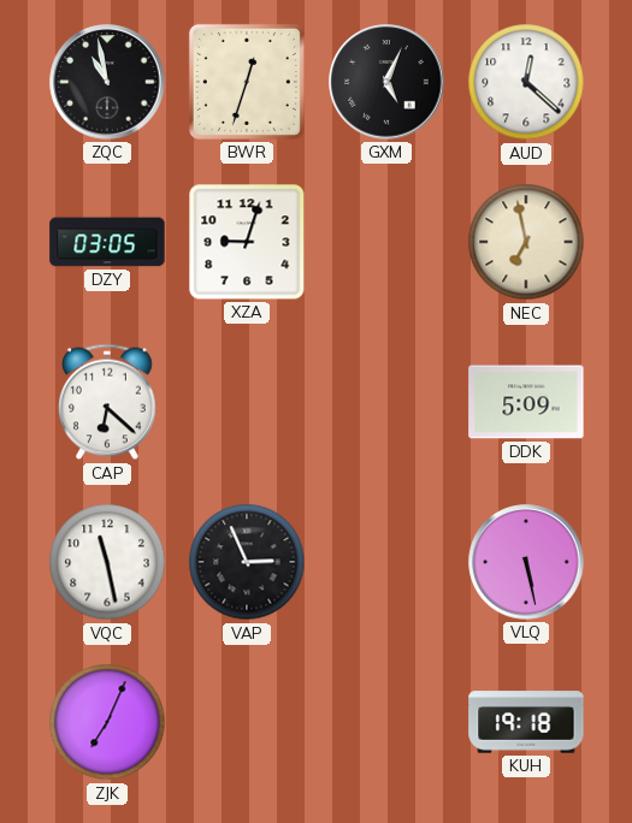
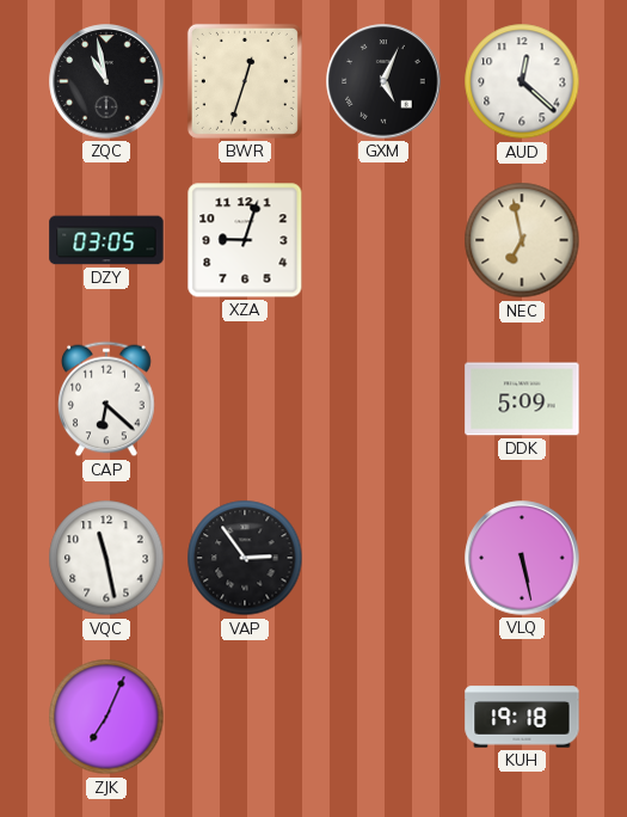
VAP: 2:56 -> 2:54
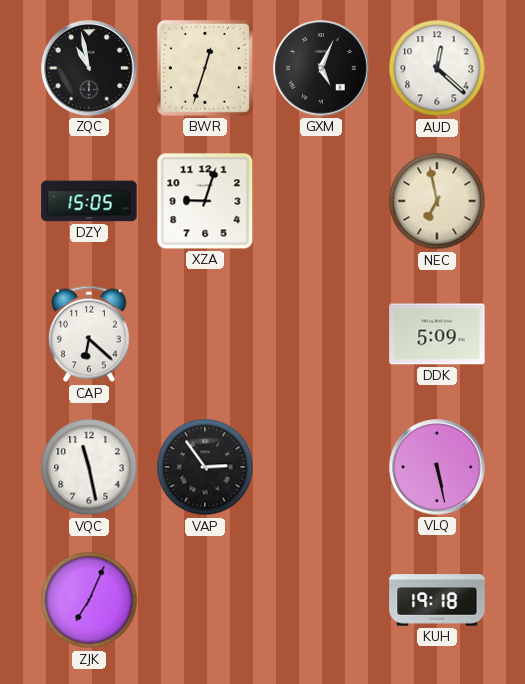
DZY: 03:05 -> 15:05
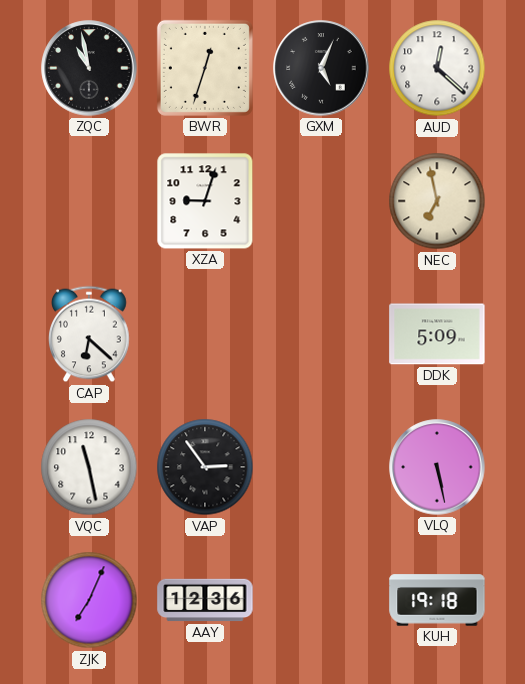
DZY: 15:05 -> none
AAY: none -> 12:36
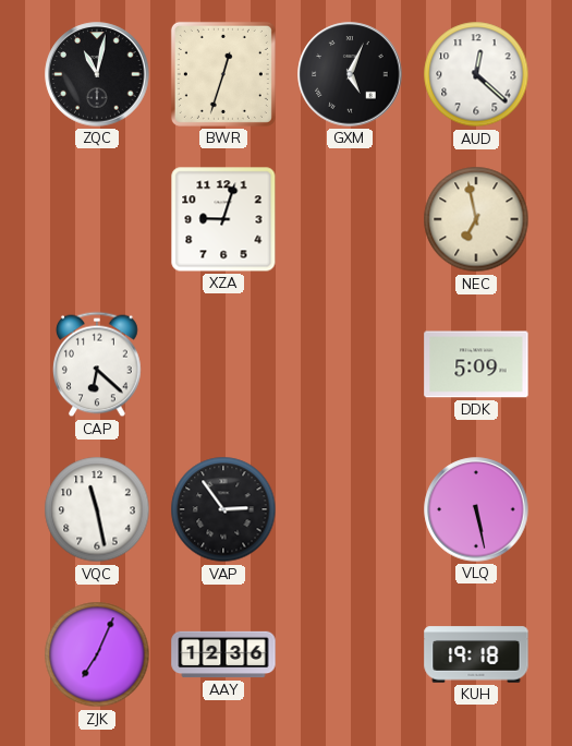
ZQC: 10:58 -> 11:02
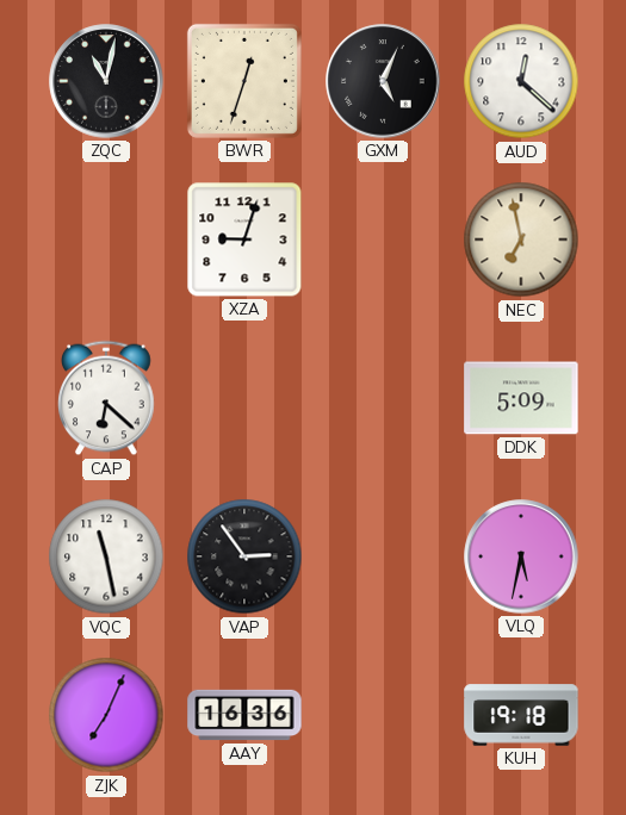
VLQ: 5:28 -> 5:32
AAY: 12:36 -> 16:36
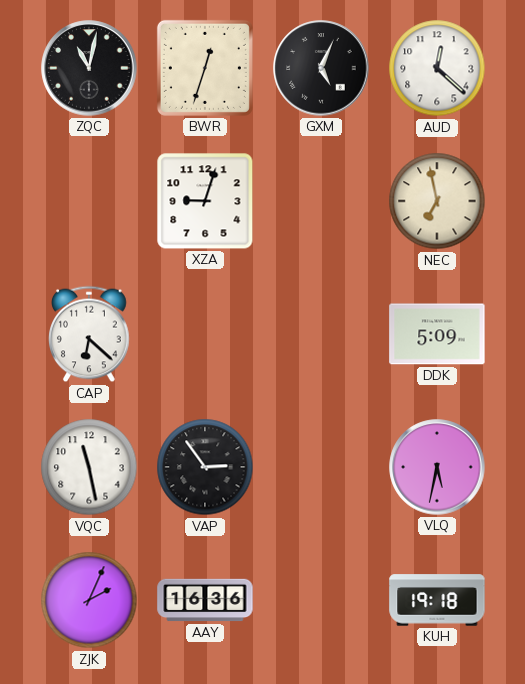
ZJK: 7:04 -> 2:04
